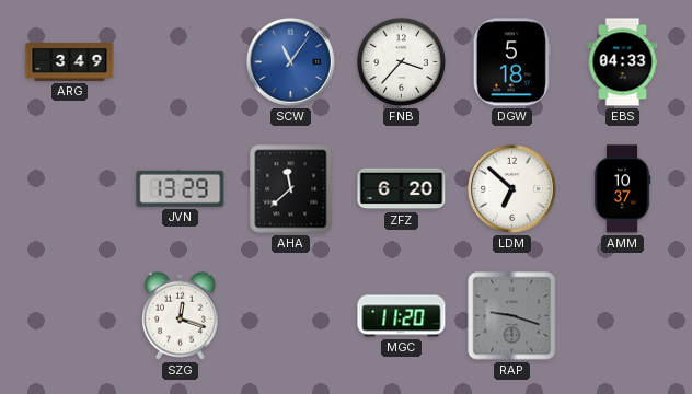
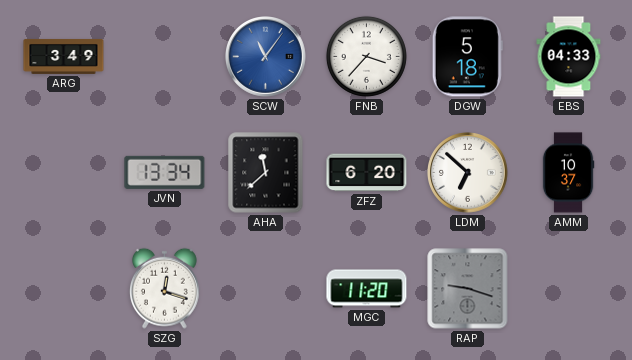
JVN: 13:29 -> 13:34
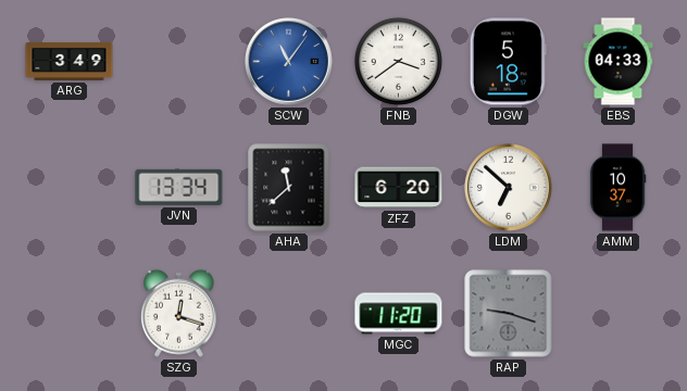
FNB: 3:37 -> 3:39
